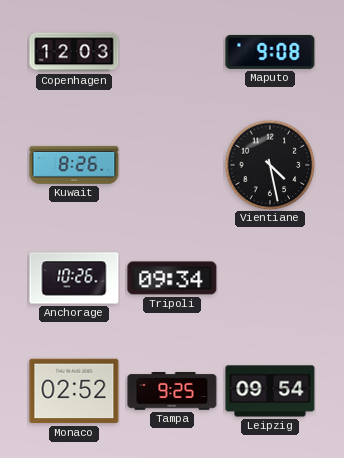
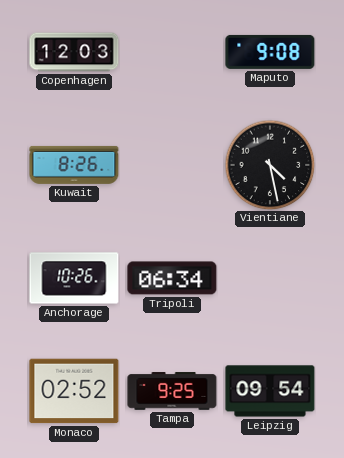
Tripoli: 09:34 -> 06:34
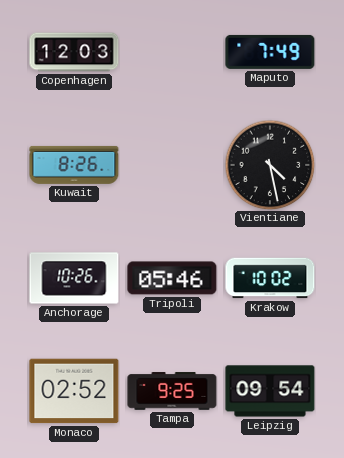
Maputo: 9:08 -> 7:49
Tripoli: 06:34 -> 05:46
Krakow: none -> 10:02
